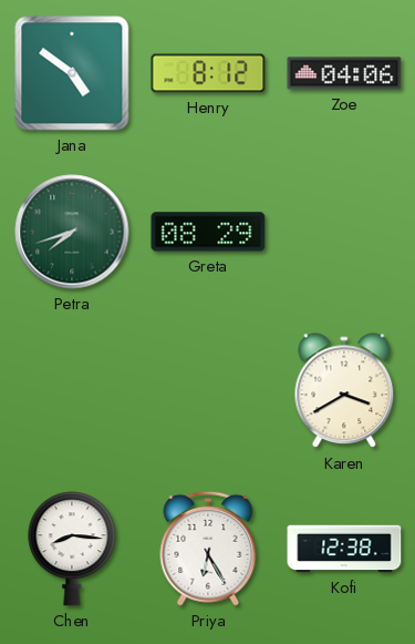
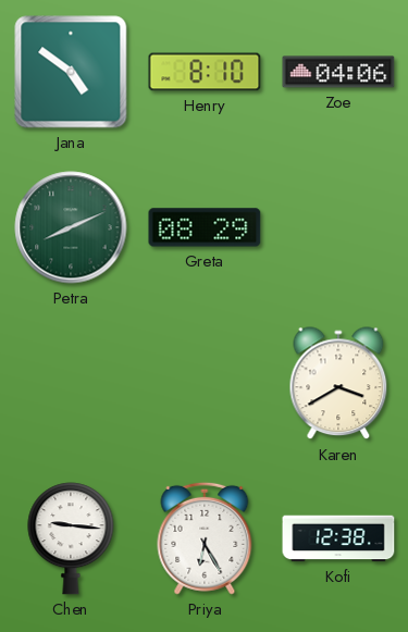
Henry: 8:12 -> 8:10
Petra: 7:42 -> 8:11
Chen: 8:16 -> 9:16
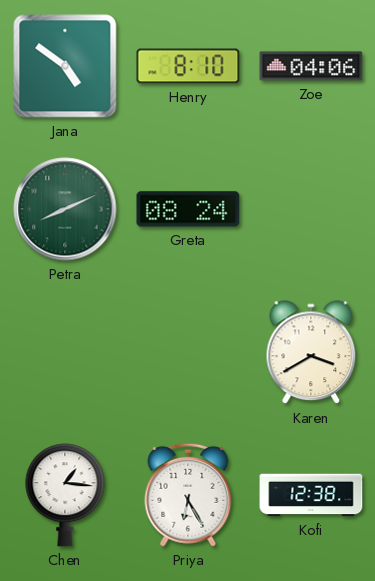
Greta: 08:29 -> 08:24
Chen: 9:16 -> 1:16
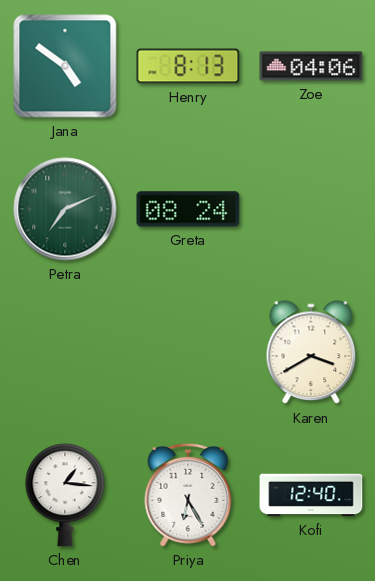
Henry: 8:10 -> 8:13
Petra: 8:11 -> 7:11
Kofi: 12:38 -> 12:40
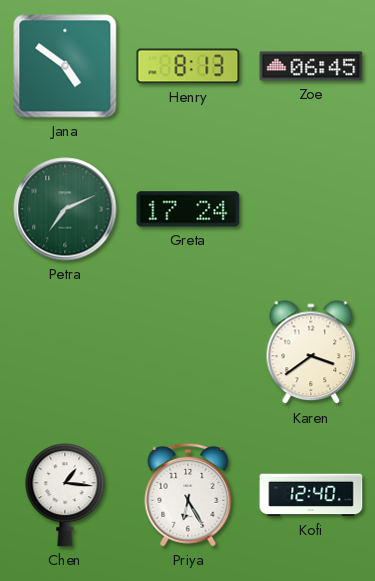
Zoe: 04:06 -> 06:45
Greta: 08:24 -> 17:24
Karen: 3:40 -> 3:39
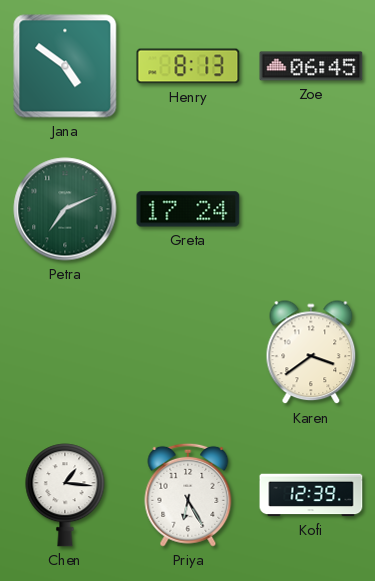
Kofi: 12:40 -> 12:39
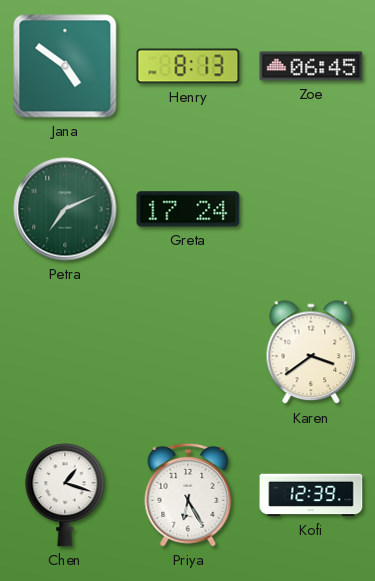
Chen: 1:16 -> 1:18
